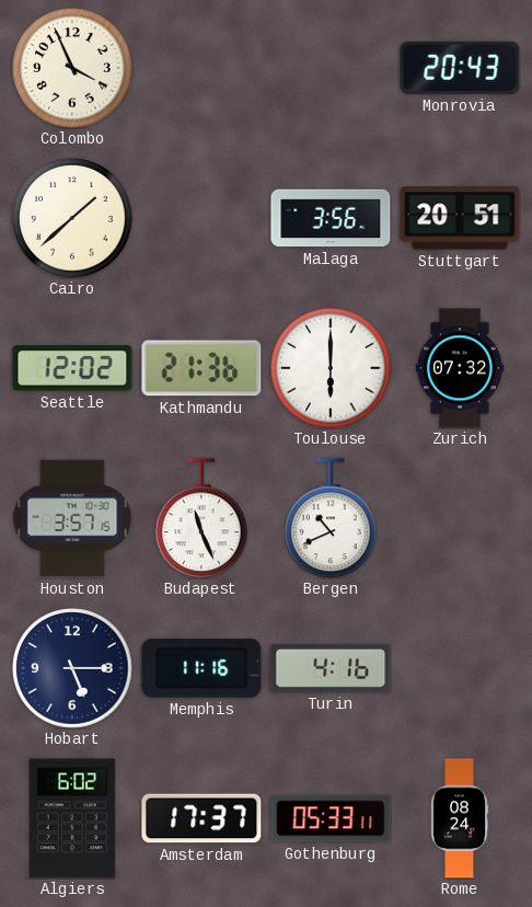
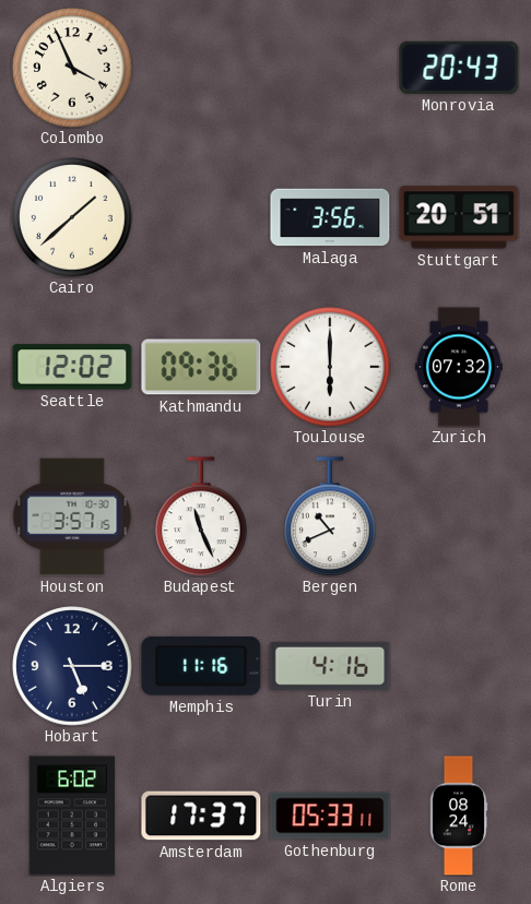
Kathmandu: 21:36 -> 09:36
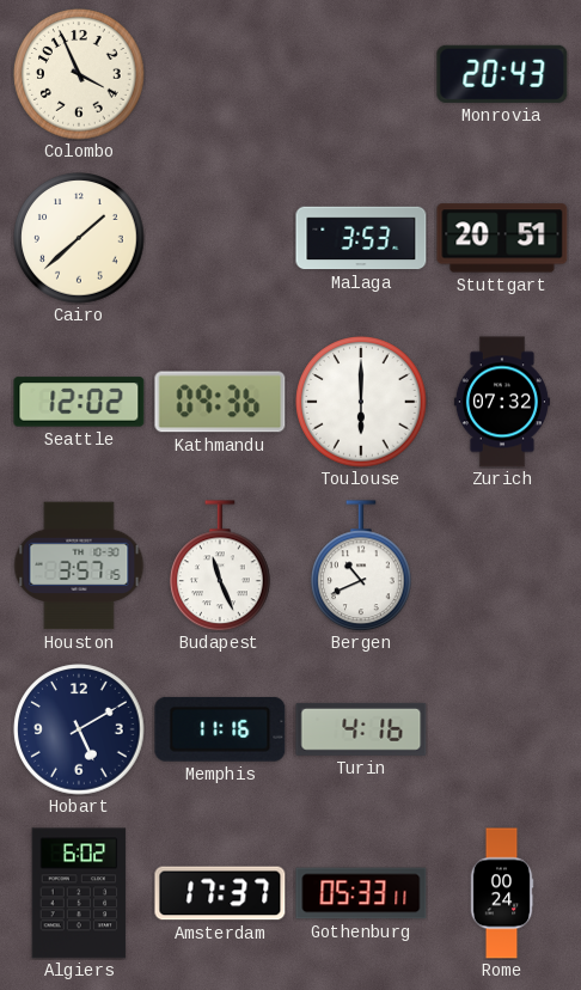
Malaga: 3:56 -> 3:53
Hobart: 5:15 -> 5:10
Rome: 08:24 -> 00:24
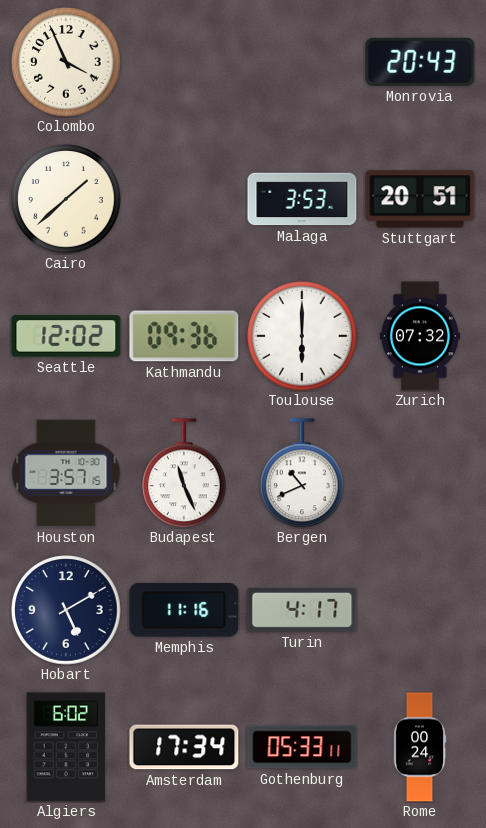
Turin: 4:16 -> 4:17
Amsterdam: 17:37 -> 17:34
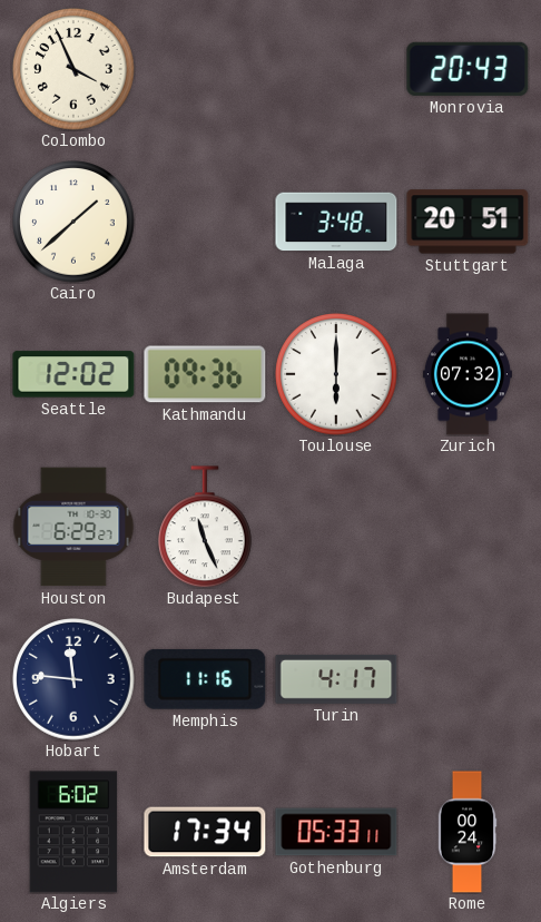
Malaga: 3:53 -> 3:48
Houston: 3:57 -> 6:29
Bergen: 10:41 -> none
Hobart: 5:10 -> 11:46
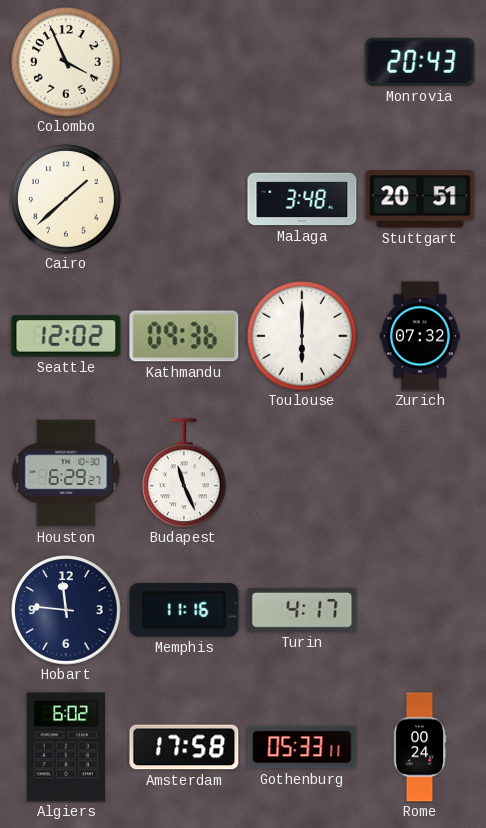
Amsterdam: 17:34 -> 17:58
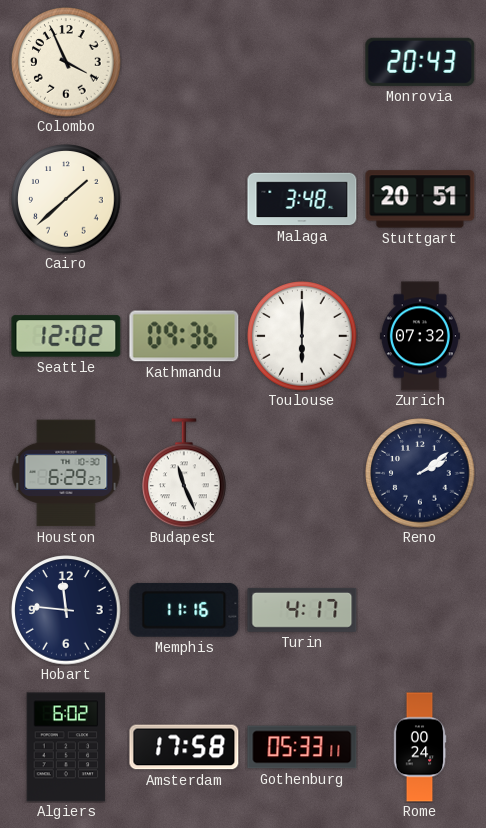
Reno: none -> 2:09
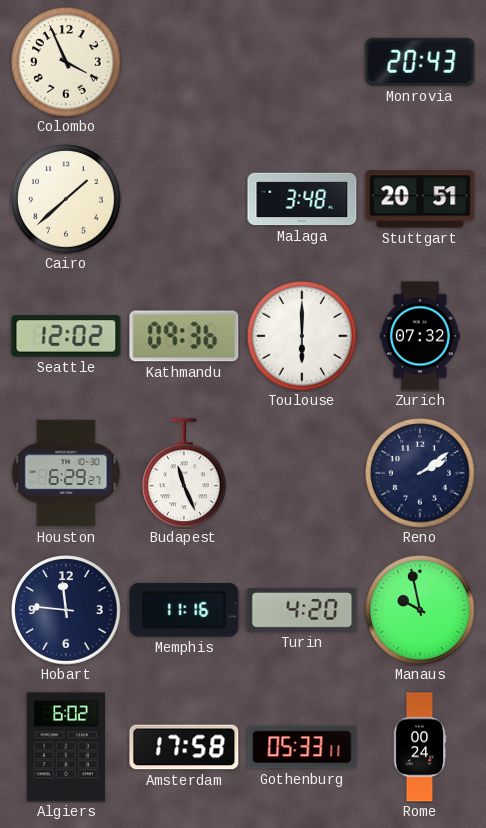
Turin: 4:17 -> 4:20
Manaus: none -> 9:58
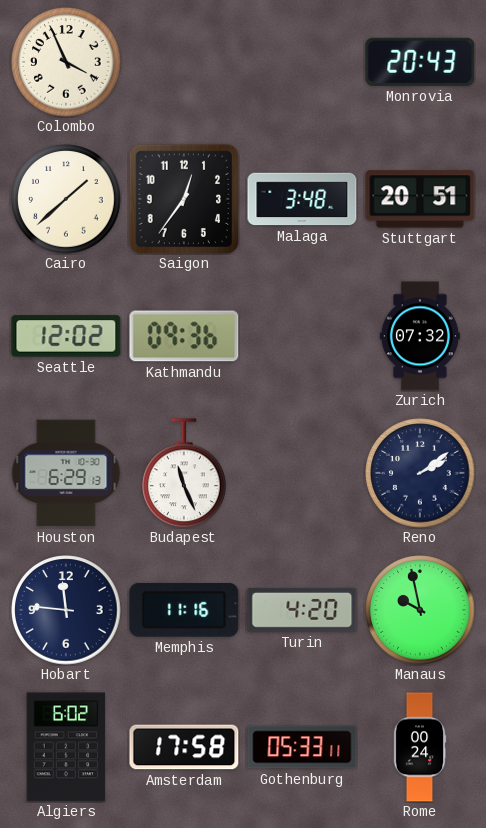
Saigon: none -> 12:36
Toulouse: 6:00 -> none
Houston: 6:29:27 -> 6:29:13
